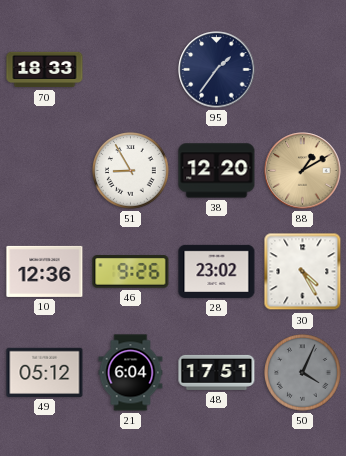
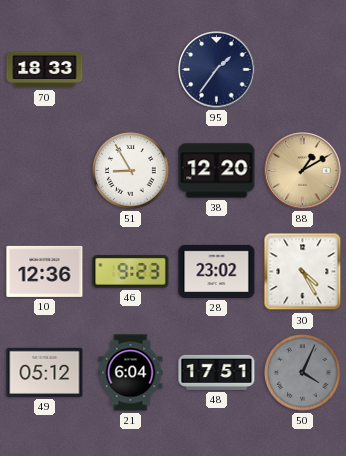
46: 9:26 -> 9:23
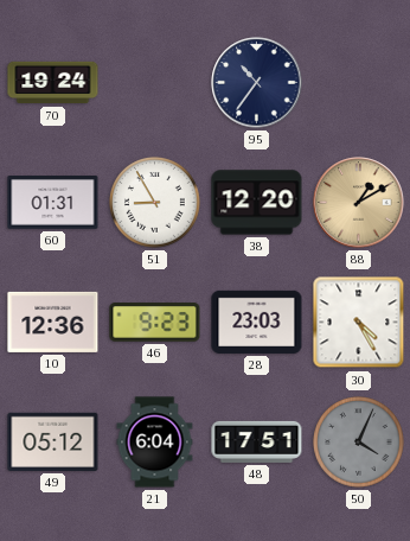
70: 18:33 -> 19:24
95: 1:36 -> 10:36
60: none -> 01:31
28: 23:02 -> 23:03
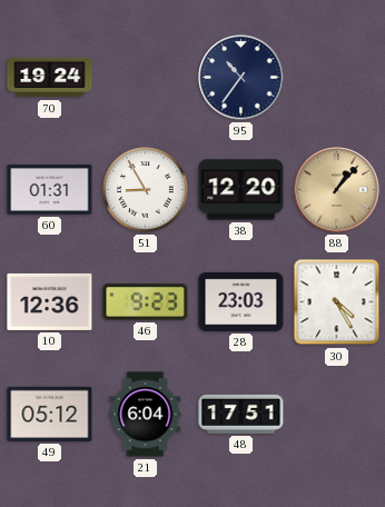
88: 1:10 -> 1:07
50: 4:04 -> none
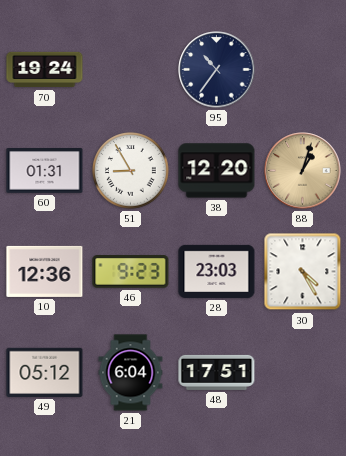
88: 1:07 -> 1:03
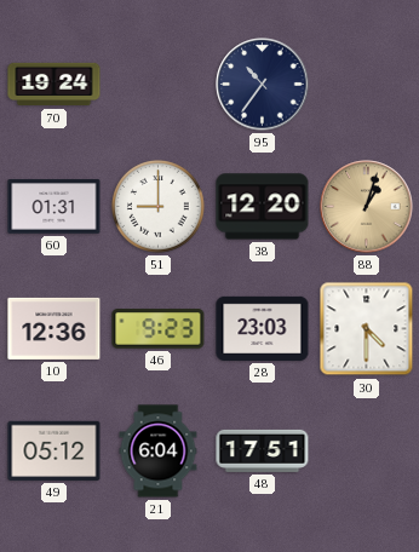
51: 8:55 -> 9:00
30: 4:25 -> 4:30
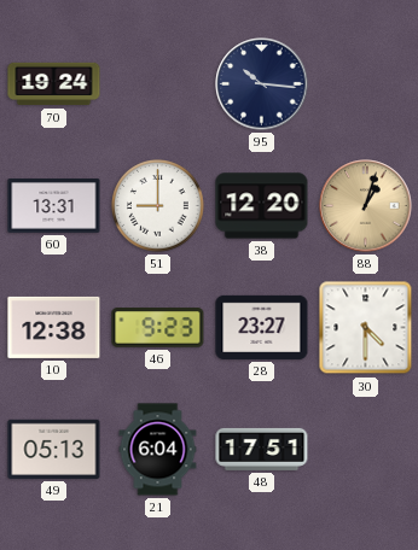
95: 10:36 -> 10:16
60: 01:31 -> 13:31
10: 12:36 -> 12:38
28: 23:03 -> 23:27
49: 05:12 -> 05:13
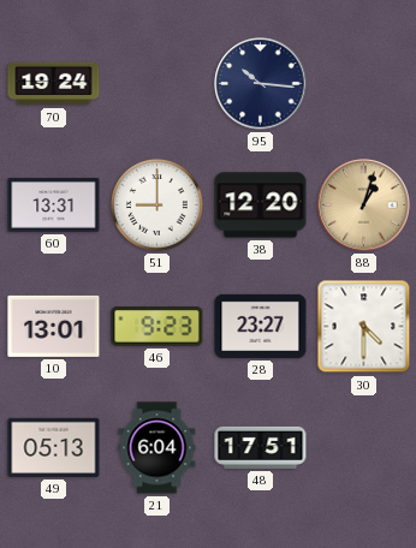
10: 12:38 -> 13:01
